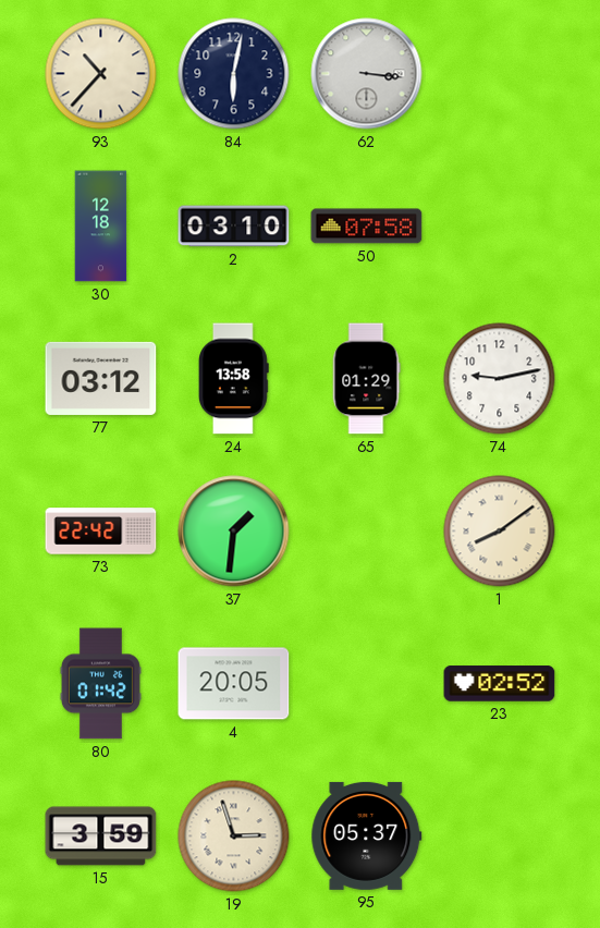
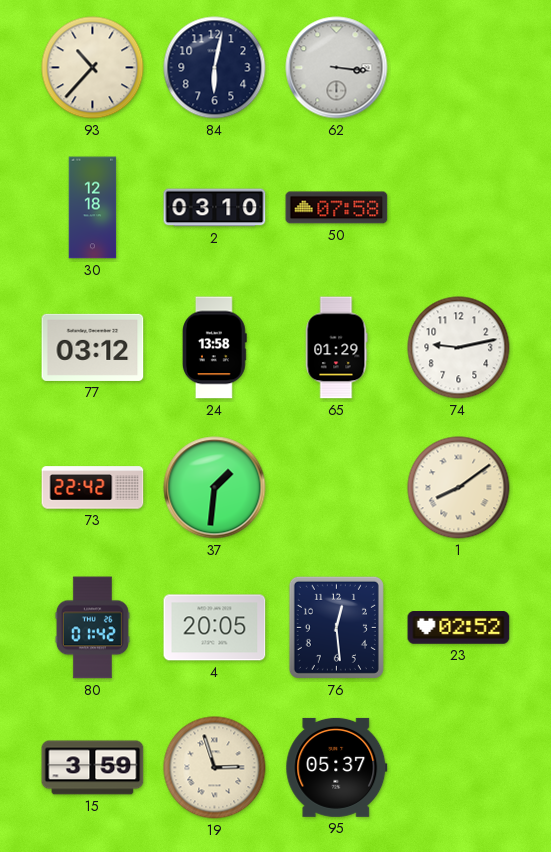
76: none -> 12:29
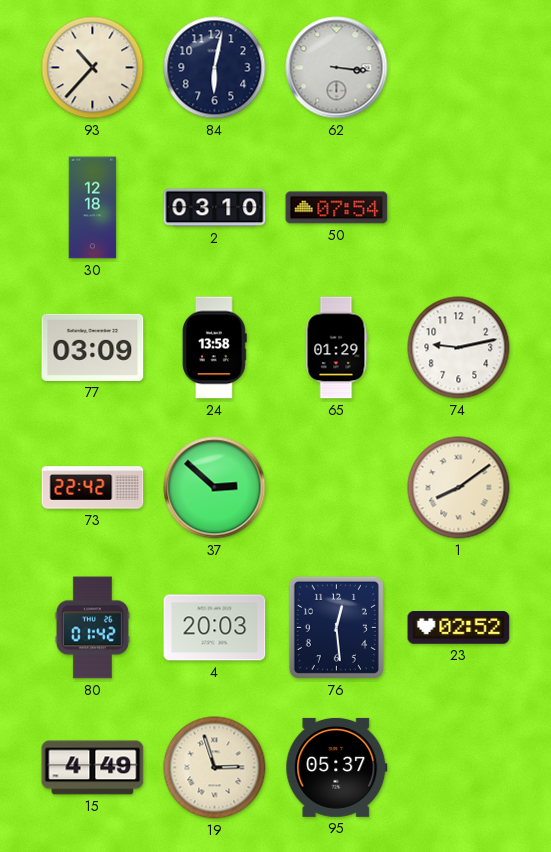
50: 07:58 -> 07:54
77: 03:12 -> 03:09
37: 1:31 -> 2:52
4: 20:05 -> 20:03
15: 3:59 -> 4:49
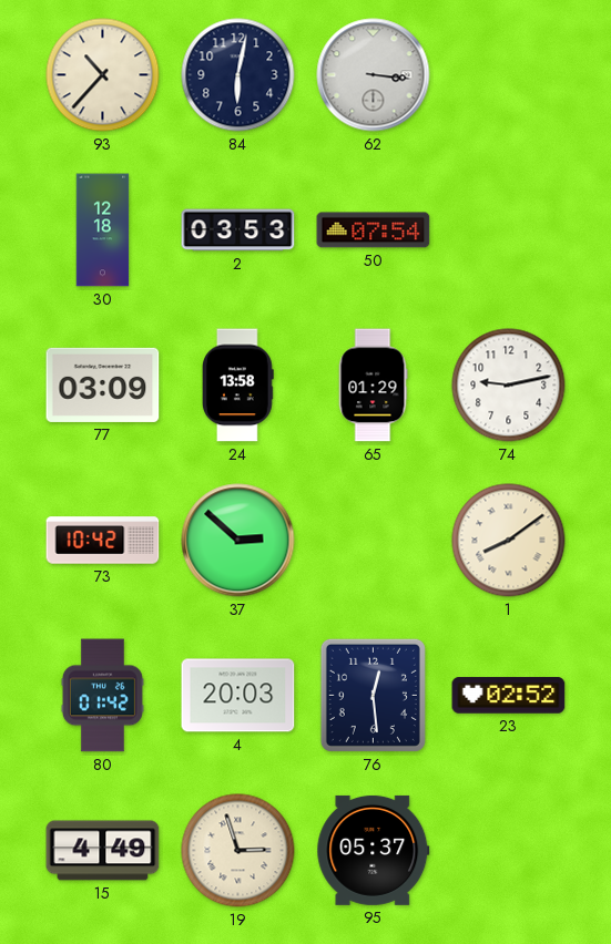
2: 03:10 -> 03:53
73: 22:42 -> 10:42
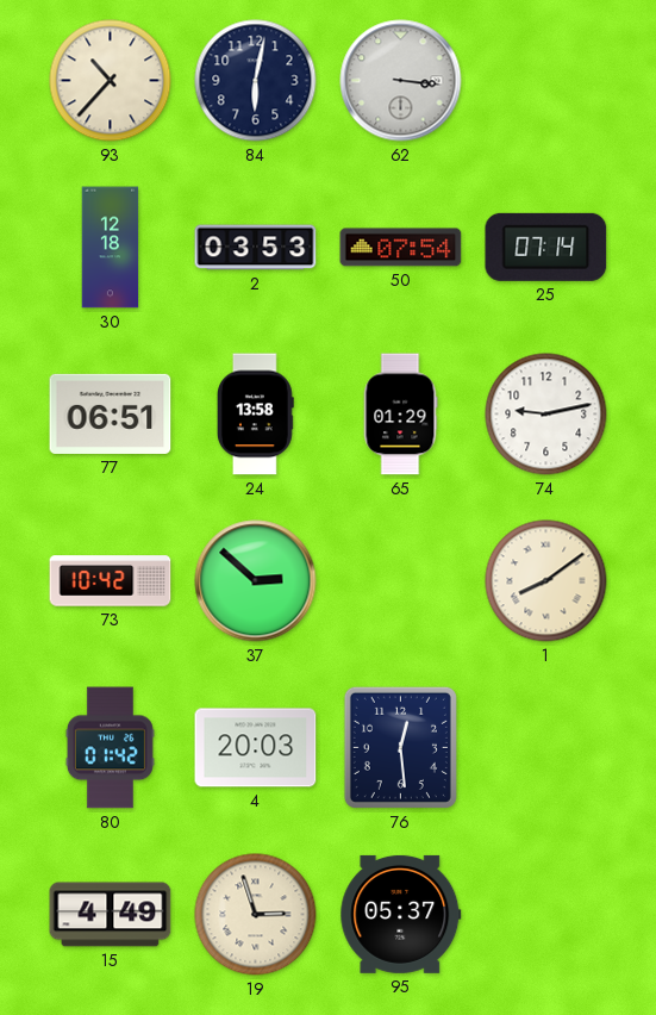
25: none -> 07:14
77: 03:09 -> 06:51
23: 02:52 -> none
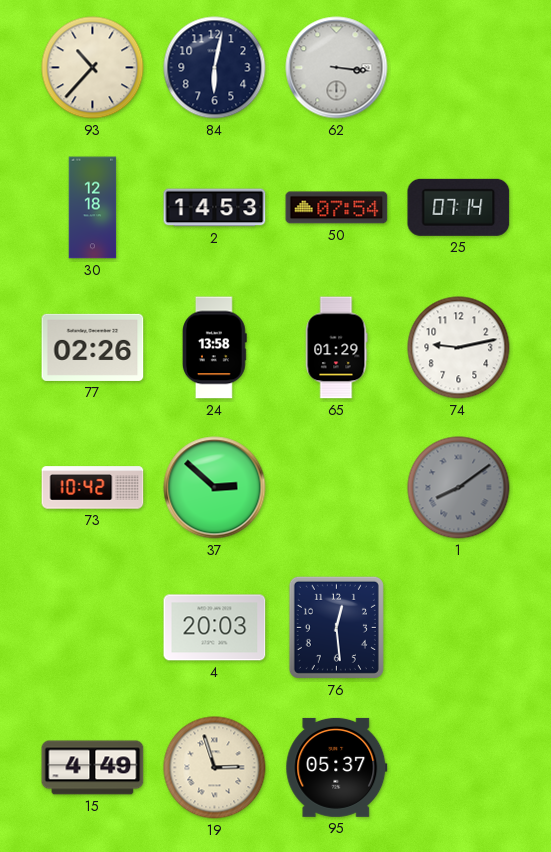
2: 03:53 -> 14:53
77: 06:51 -> 02:26
1 dial: cream -> grey
80: 01:42 -> none
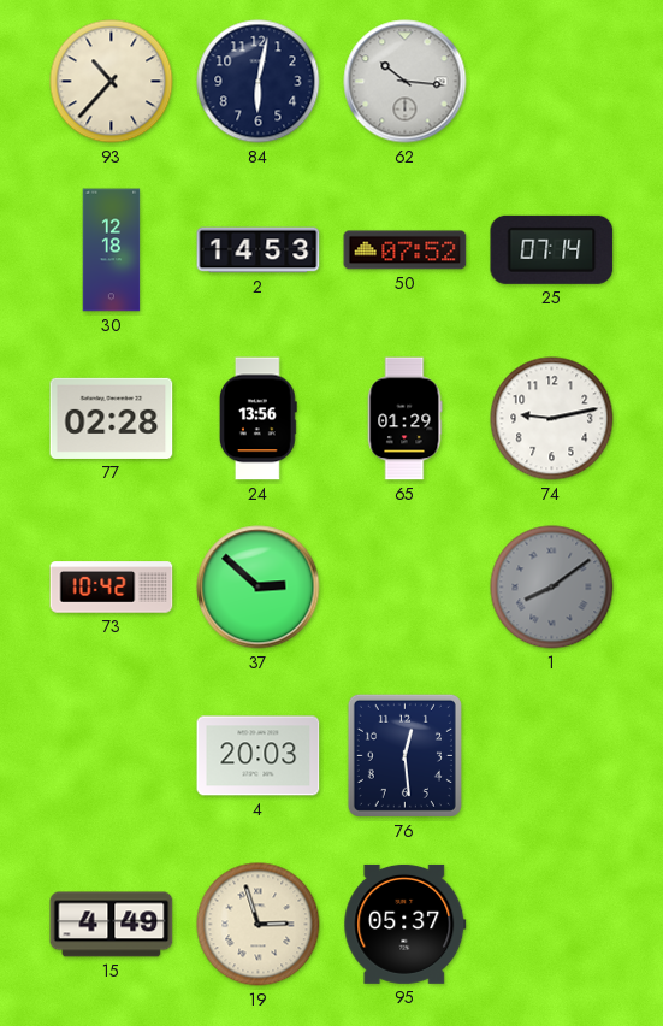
62: 3:16 -> 10:16
50: 07:54 -> 07:52
77: 02:26 -> 02:28
24: 13:58 -> 13:56
